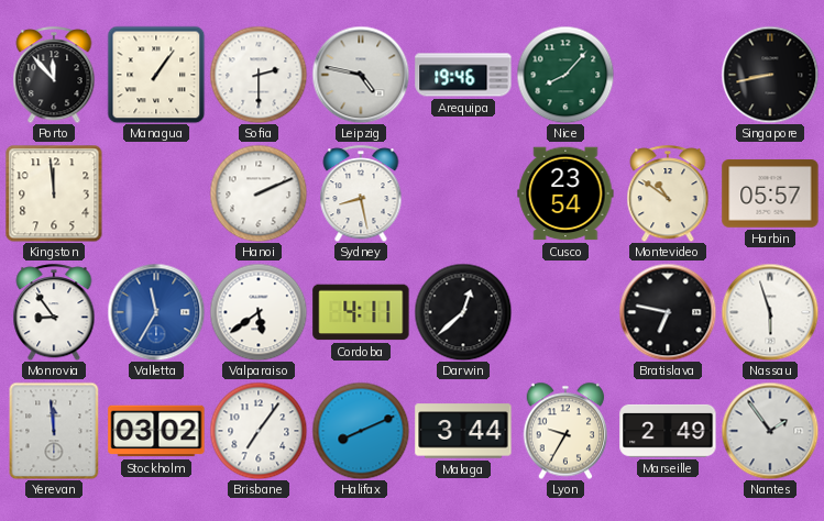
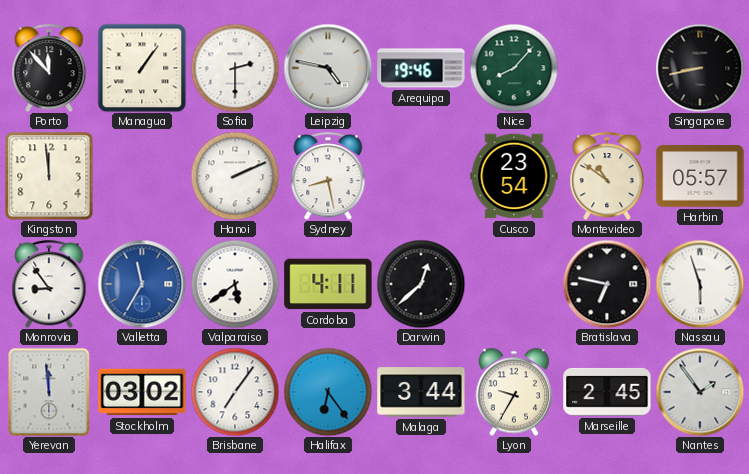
Halifax: 8:11 -> 6:24
Marseille: 2:49 -> 2:45
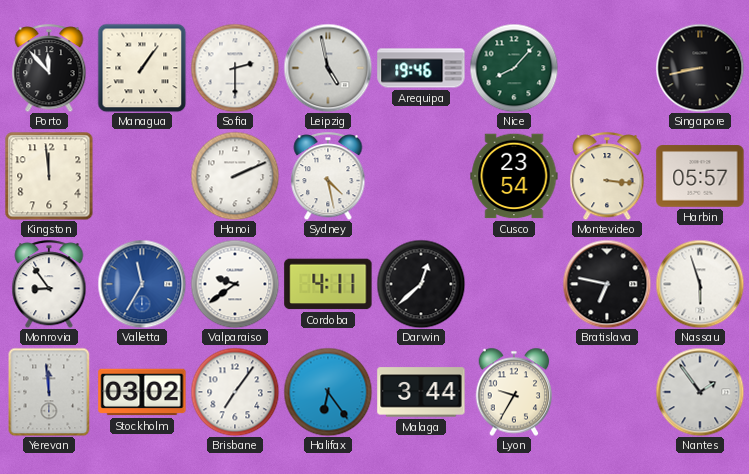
Leipzig: 4:47 -> 4:58
Sydney: 8:28 -> 4:28
Montevideo: 10:51 -> 3:16
Valparaiso: 5:39 -> 9:39
Marseille: 2:45 -> none
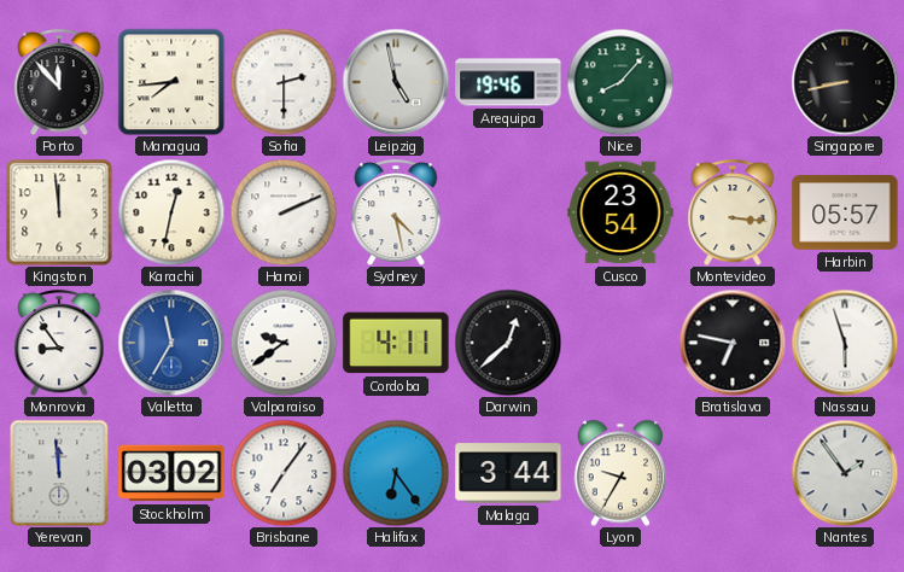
Managua: 1:06 -> 7:44
Karachi: none -> 12:32
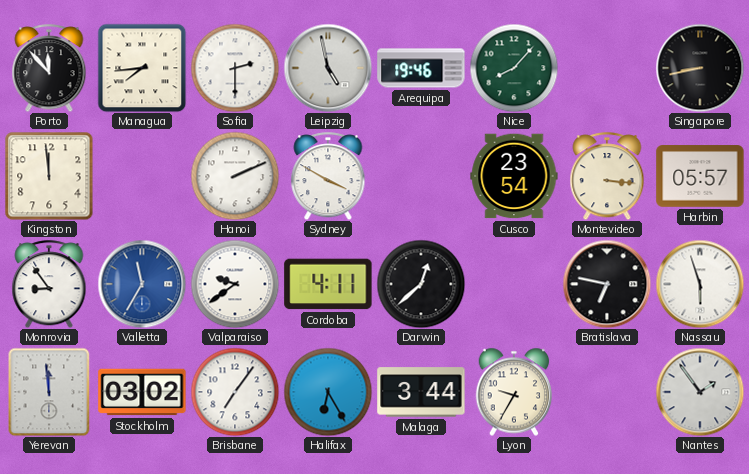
Karachi: 12:32 -> none
Sydney: 4:28 -> 3:50
Halifax: 6:24 -> 6:25
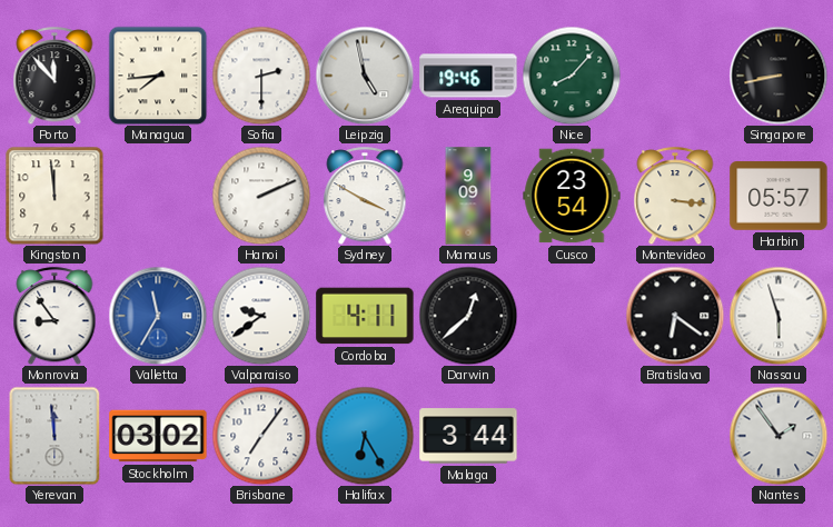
Manaus: none -> 9:09
Bratislava: 6:47 -> 6:21
Lyon: 9:35 -> none
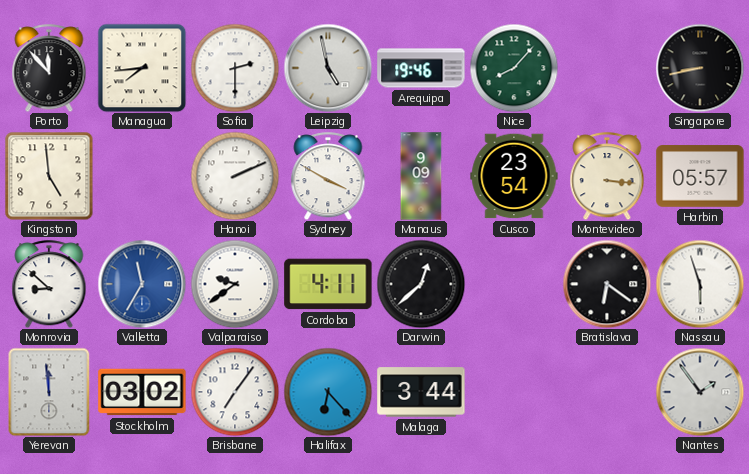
Kingston: 11:59 -> 4:59
Monrovia: 8:54 -> 8:52
Halifax: 6:25 -> 6:23
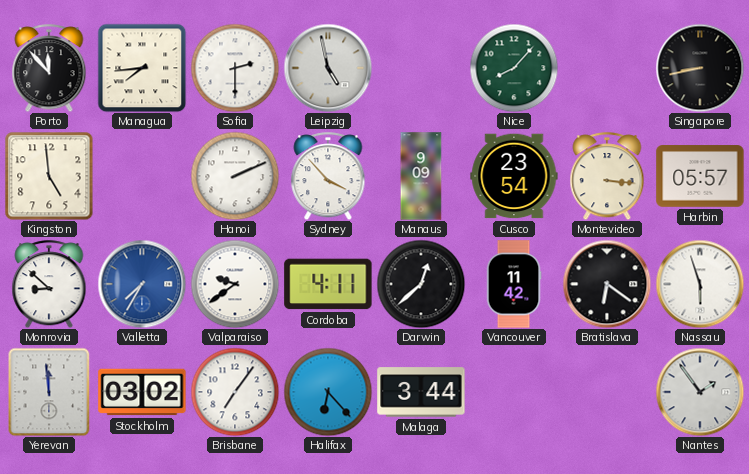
Arequipa: 19:46 -> none
Sydney: 3:50 -> 3:53
Valletta: 11:35 -> 7:35
Vancouver: none -> 11:42
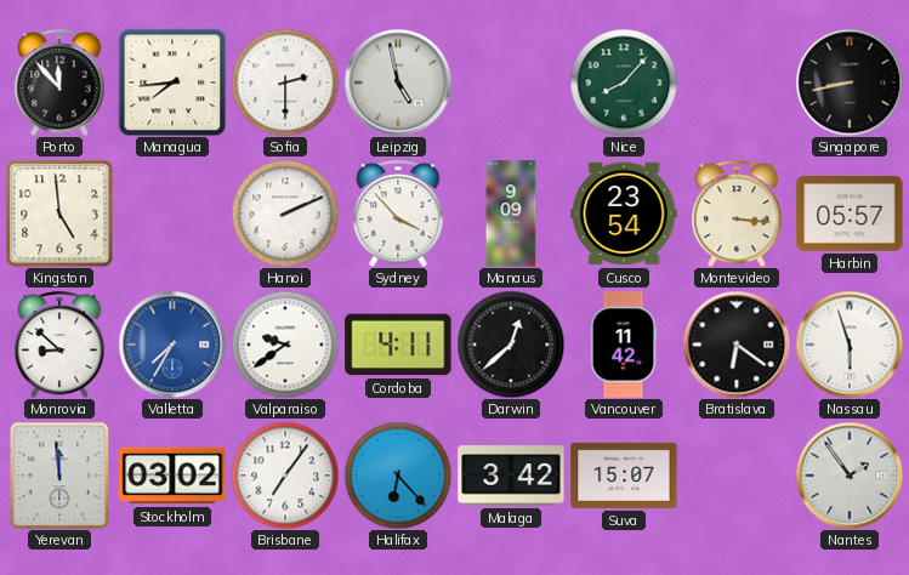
Malaga: 3:44 -> 3:42
Suva: none -> 15:07
